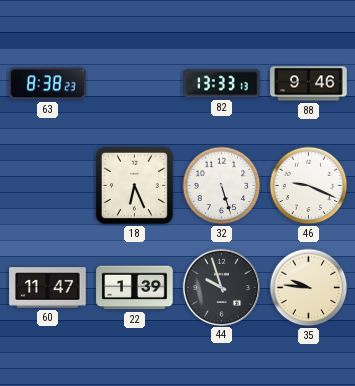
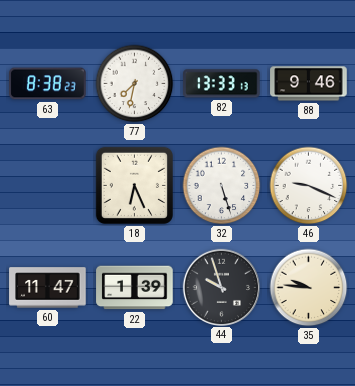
77: none -> 7:32
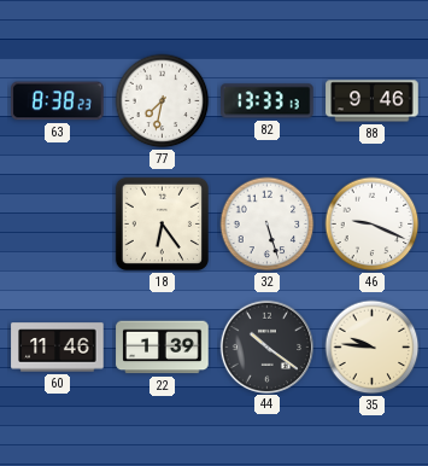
18: 6:26 -> 6:24
60: 11:47 -> 11:46
44: 9:57 -> 10:21
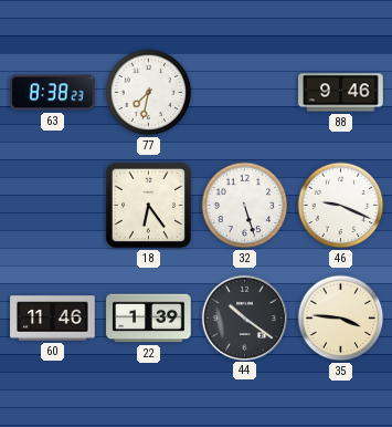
82: 13:33 -> none
35: 9:46 -> 3:46
